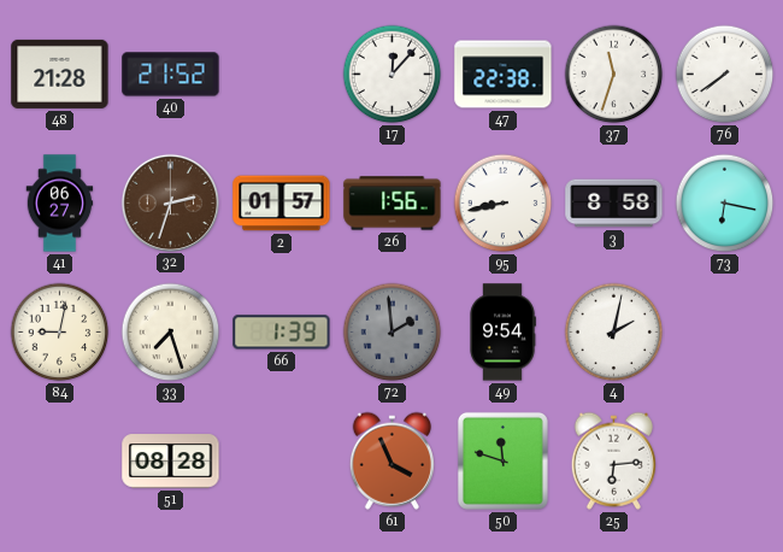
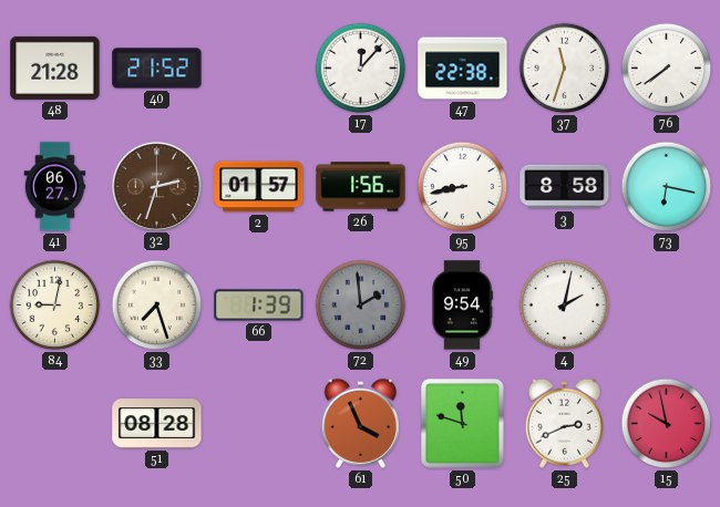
25: 6:14 -> 2:41
15: none -> 9:58
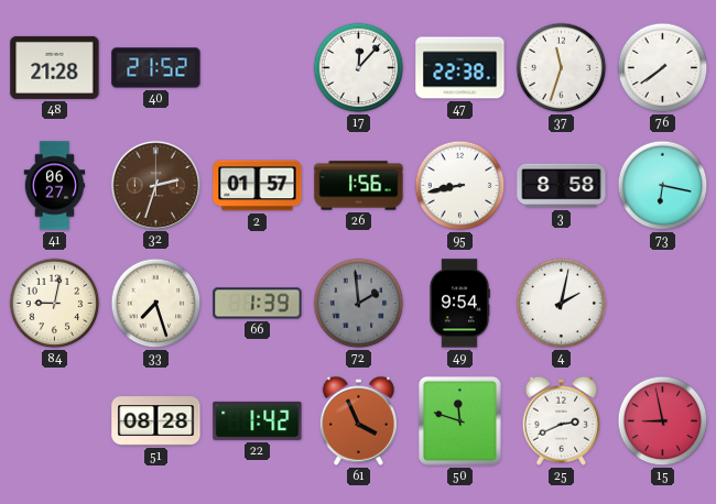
22: none -> 1:42
15: 9:58 -> 8:58
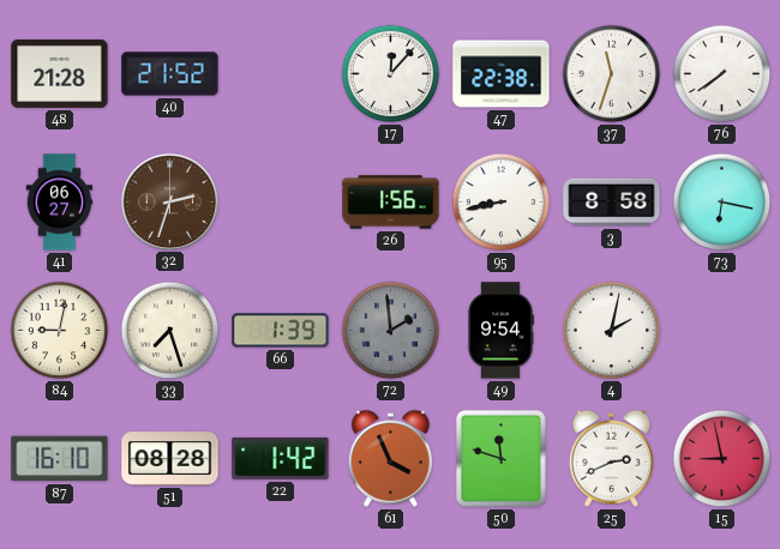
2: 01:57 -> none
87: none -> 16:10
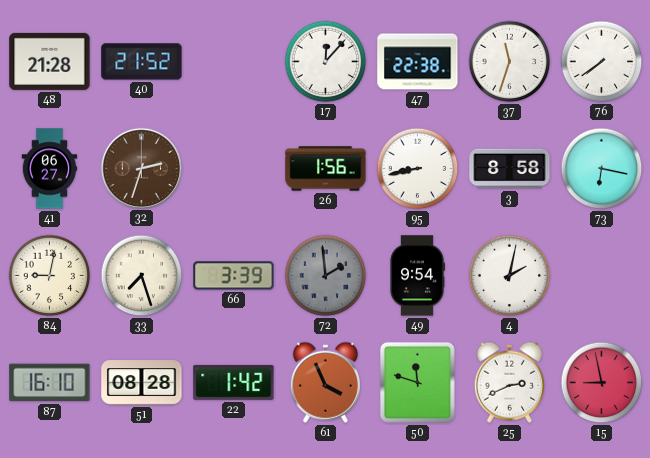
66: 1:39 -> 3:39
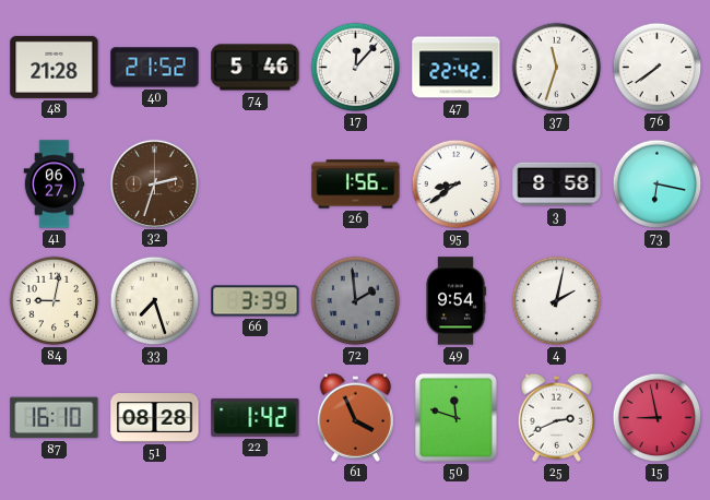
74: none -> 5:46
47: 22:38 -> 22:42
95: 8:43 -> 8:39
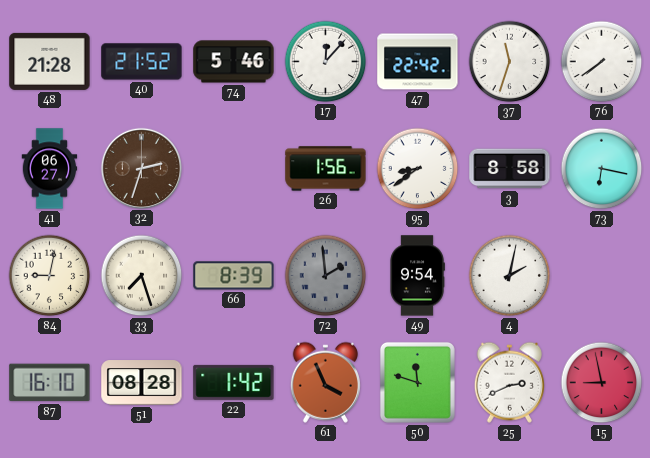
66: 3:39 -> 8:39
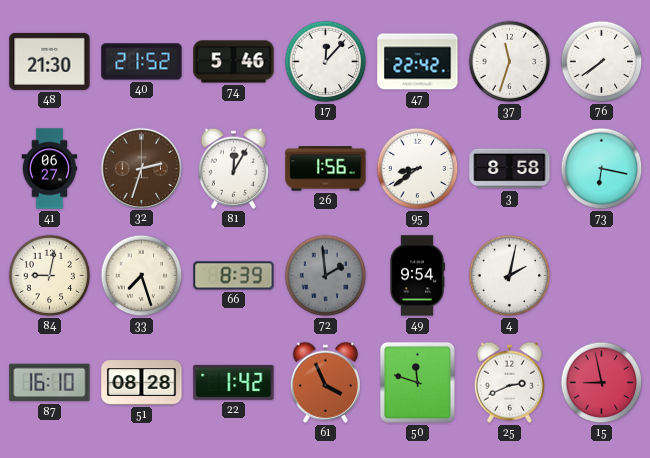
48: 21:28 -> 21:30
81: none -> 12:05
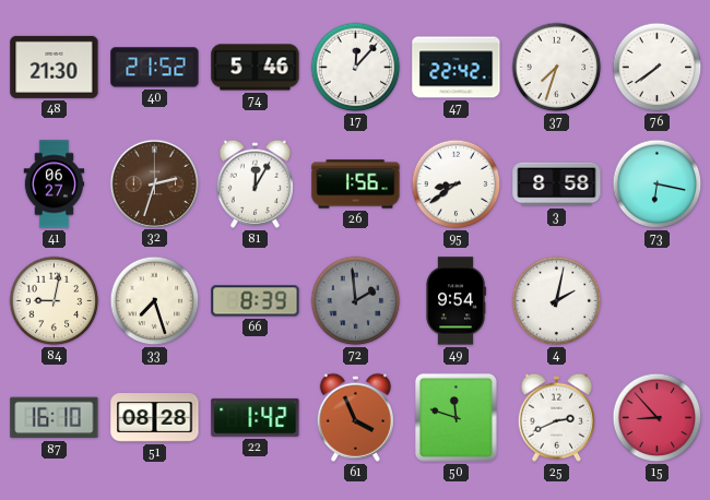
37: 11:33 -> 7:33
15: 8:58 -> 8:53
